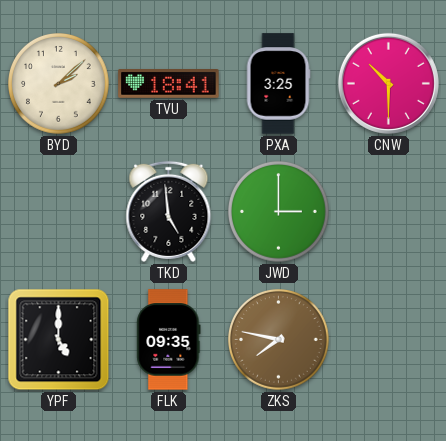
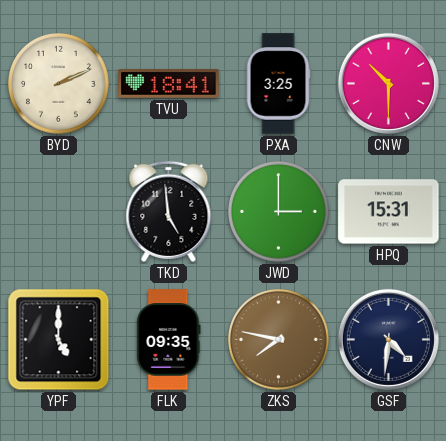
BYD: 2:08 -> 2:11
HPQ: none -> 15:31
GSF: none -> 4:31
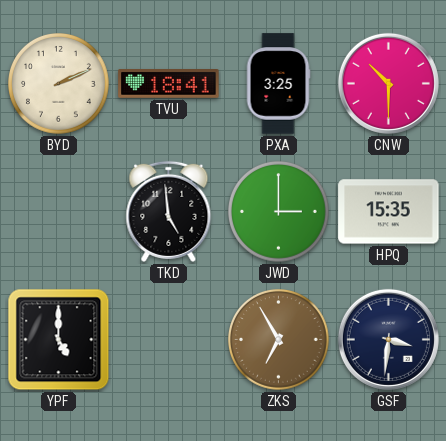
HPQ: 15:31 -> 15:35
FLK: 09:35 -> none
ZKS: 7:47 -> 6:55
GSF: 4:31 -> 3:31
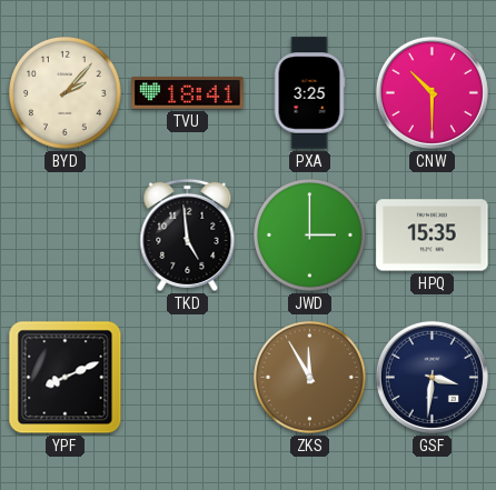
BYD: 2:11 -> 2:07
YPF: 5:00 -> 8:11
ZKS: 6:55 -> 11:55
